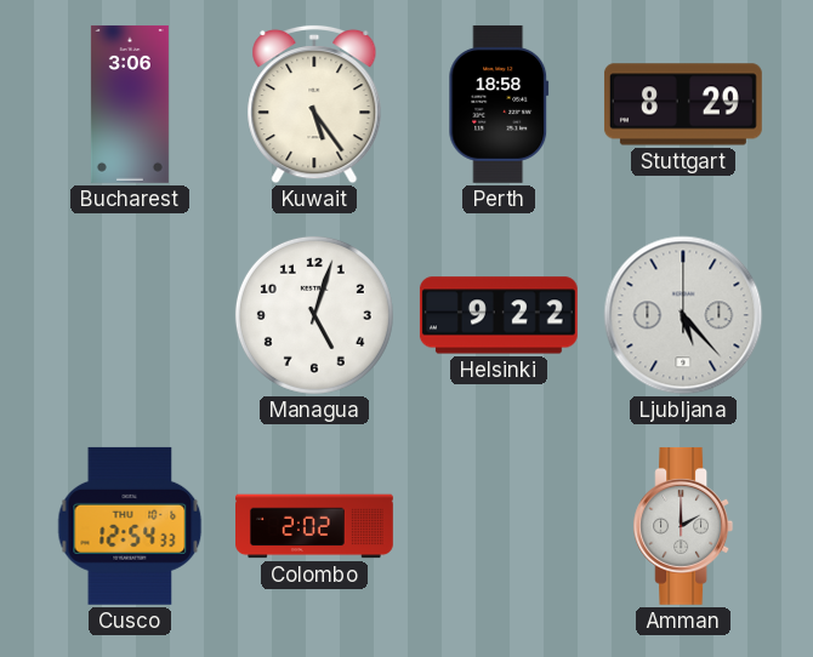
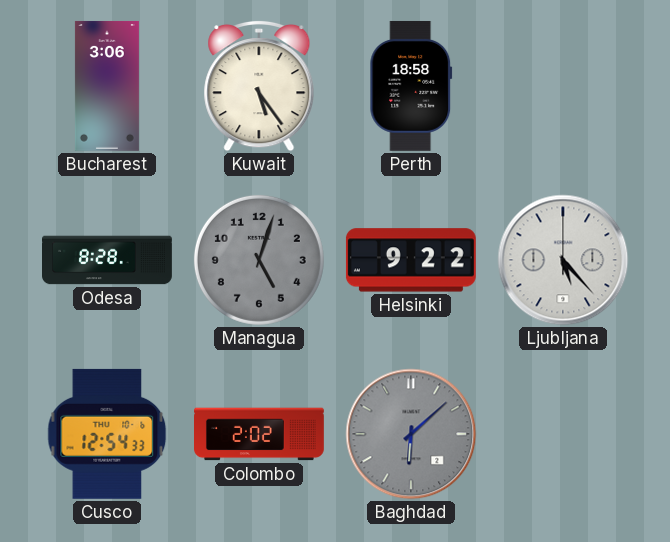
Stuttgart: 8:29 -> none
Odesa: none -> 8:28
Managua dial: white -> grey
Baghdad: none -> 6:08
Amman: 2:00 -> none
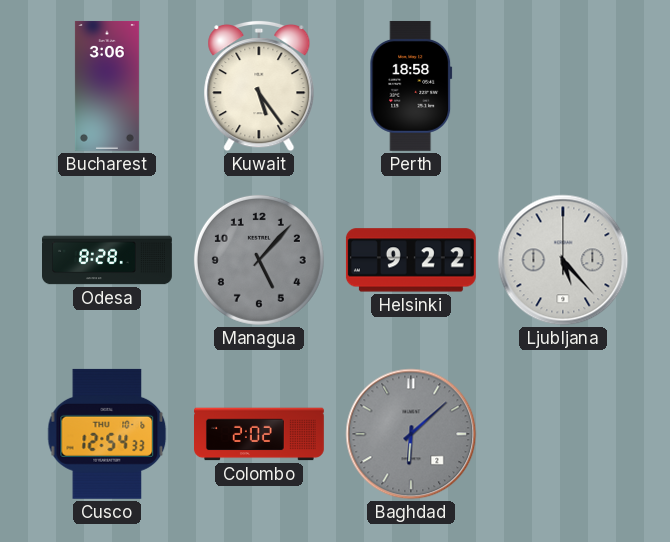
Managua: 5:03 -> 5:07
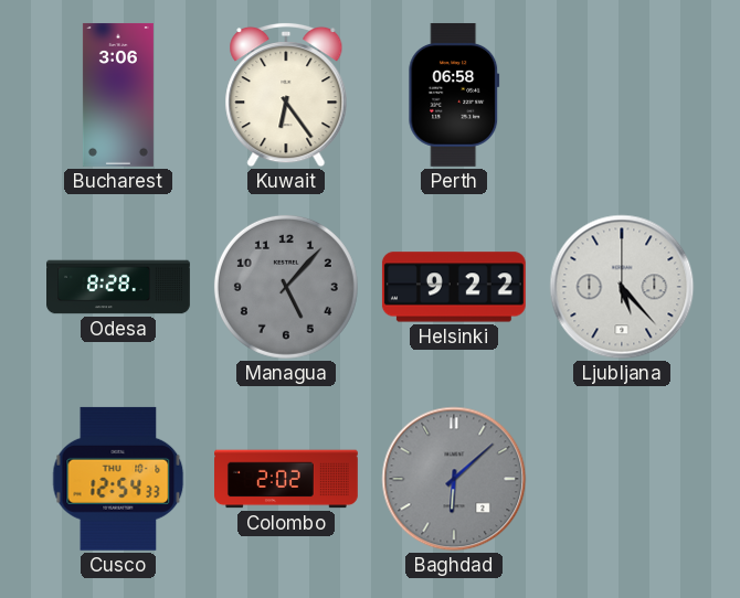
Kuwait: 5:24 -> 6:24
Perth: 18:58 -> 06:58
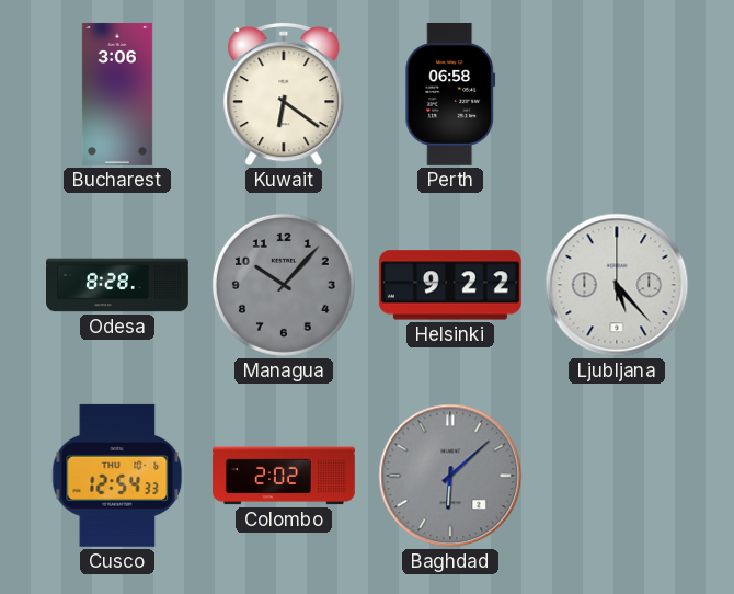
Kuwait: 6:24 -> 6:21
Managua: 5:07 -> 10:07
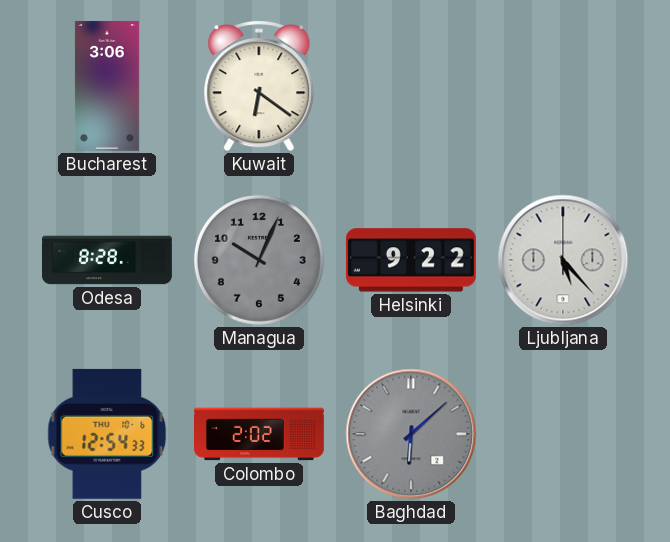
Perth: 06:58 -> none
Managua: 10:07 -> 10:04
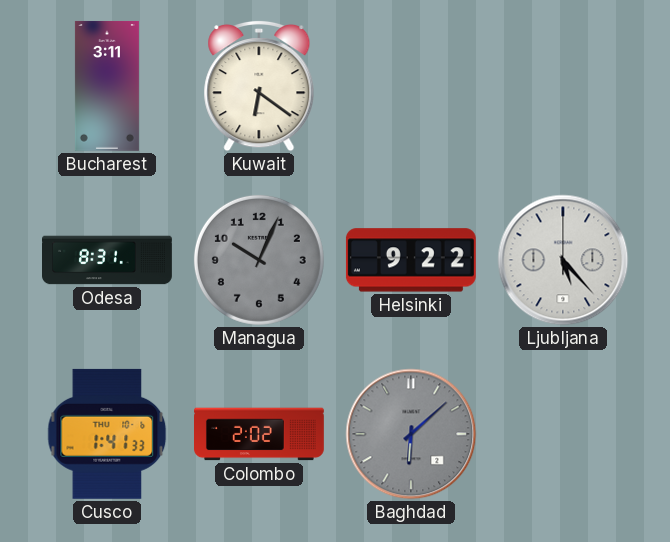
Bucharest: 3:06 -> 3:11
Odesa: 8:28 -> 8:31
Cusco: 12:54 -> 1:41
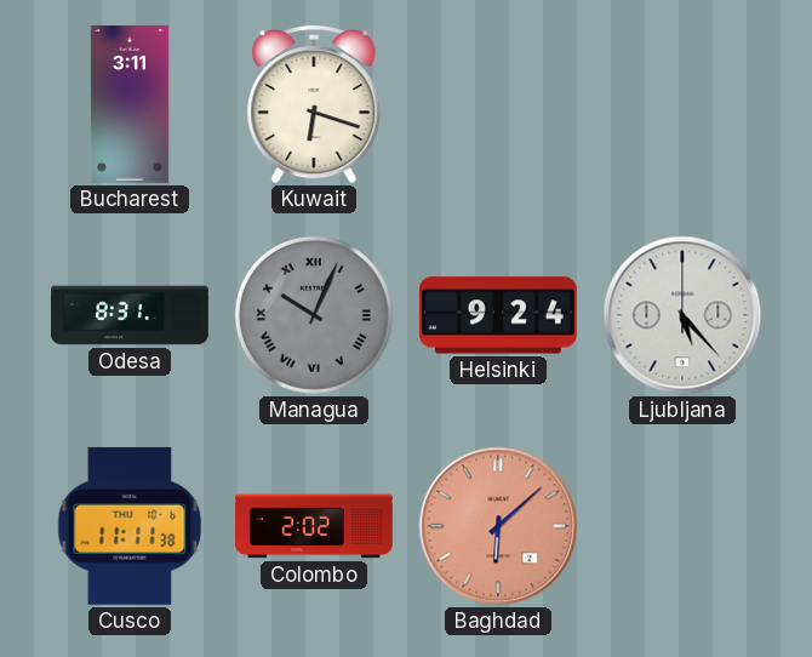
Kuwait: 6:21 -> 6:18
Managua numerals: Arabic -> Roman
Helsinki: 9:22 -> 9:24
Cusco: 1:41 -> 11:11
Baghdad dial: grey -> salmon
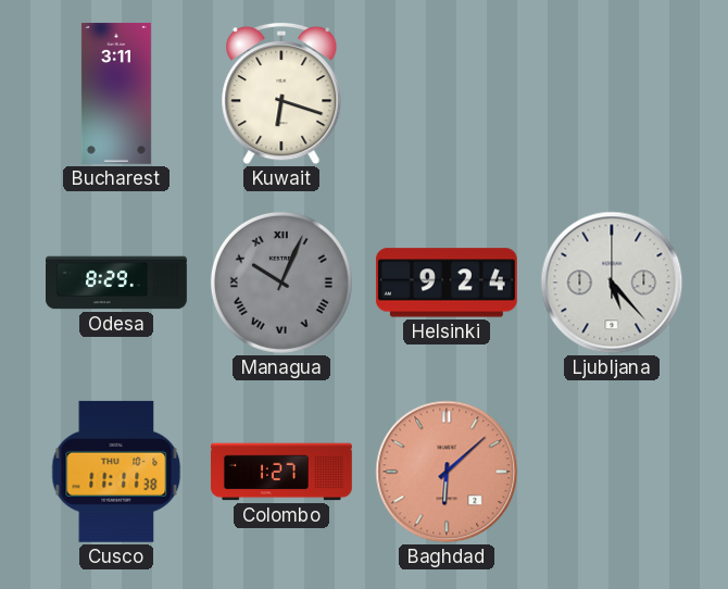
Odesa: 8:31 -> 8:29
Colombo: 2:02 -> 1:27
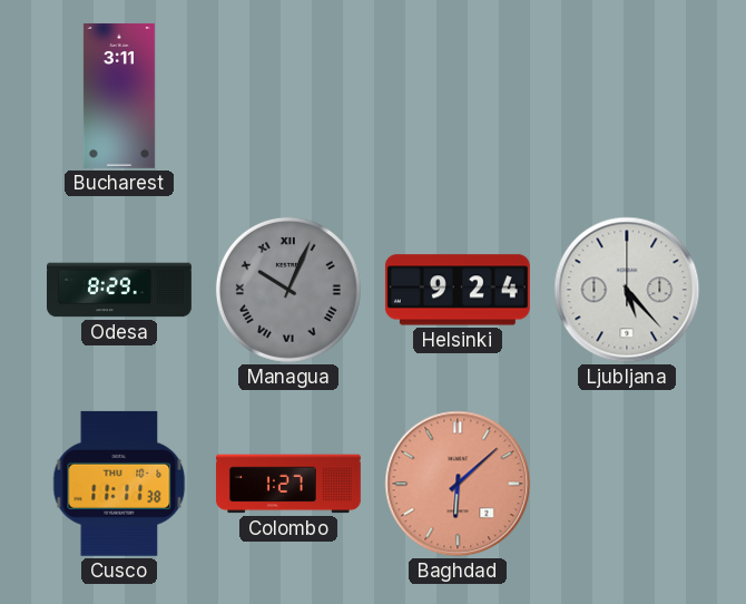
Kuwait: 6:18 -> none
